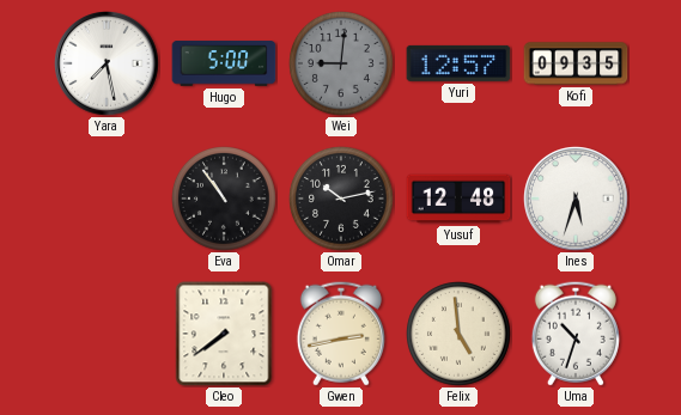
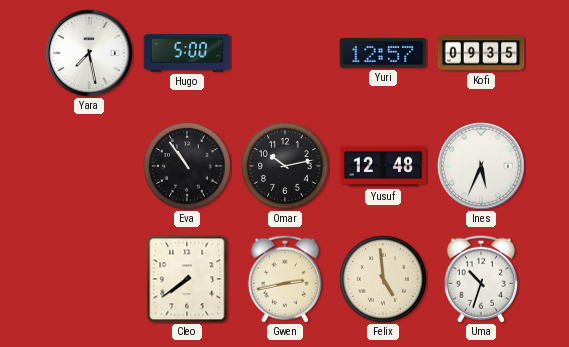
Wei: 9:01 -> none
Ines: 5:33 -> 5:34
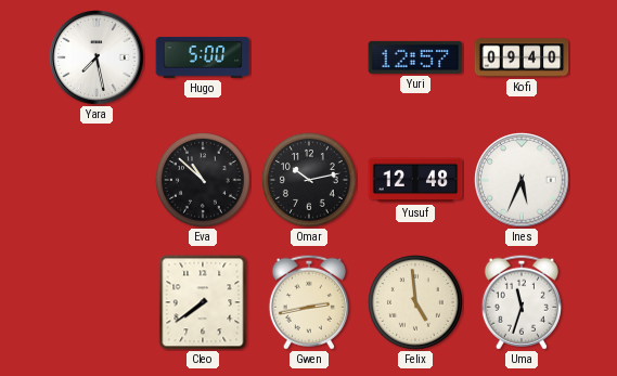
Kofi: 09:35 -> 09:40
Eva: 10:54 -> 10:52
Uma: 10:33 -> 11:33
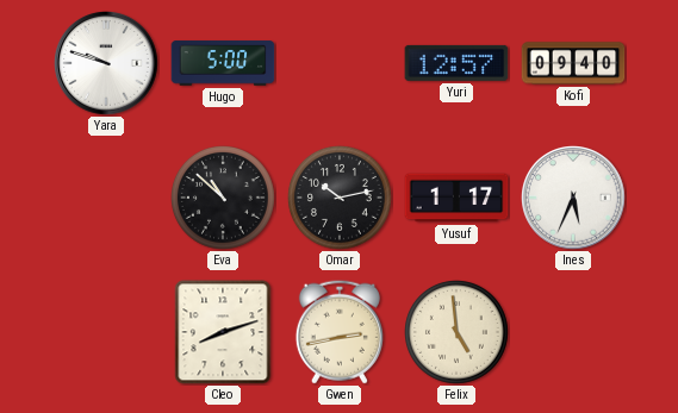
Yara: 7:28 -> 9:48
Yusuf: 12:48 -> 1:17
Cleo: 7:39 -> 8:12
Uma: 11:33 -> none
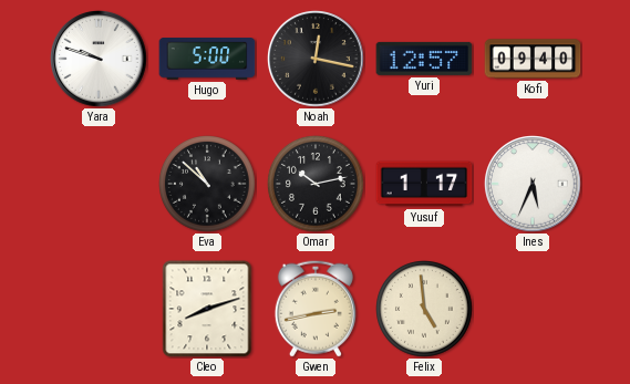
Noah: none -> 12:17
